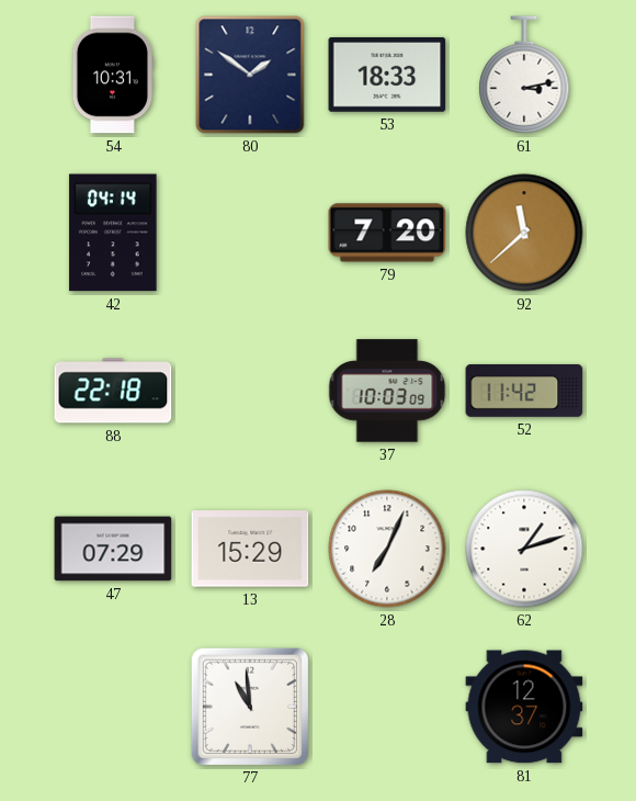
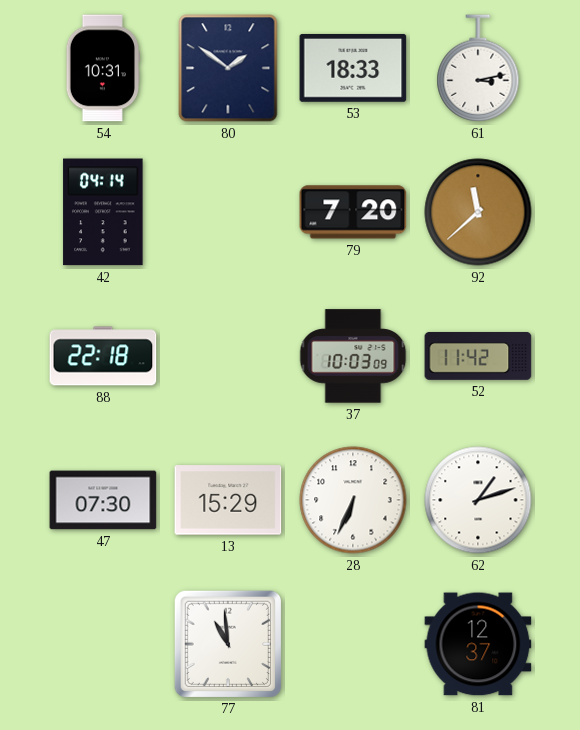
47: 07:29 -> 07:30
28: 7:04 -> 6:34
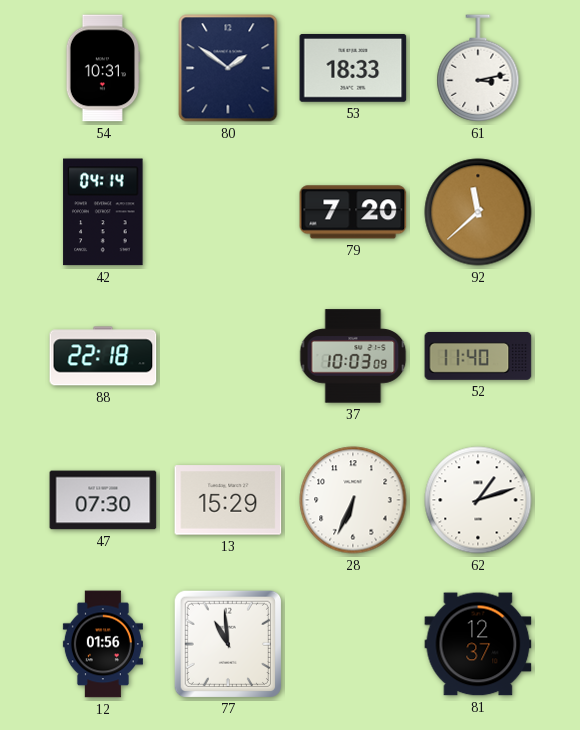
52: 11:42 -> 11:40
12: none -> 01:56
